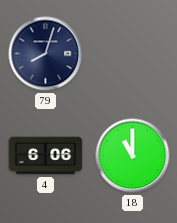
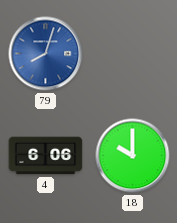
79 dial: navy -> blue
18: 11:00 -> 10:00
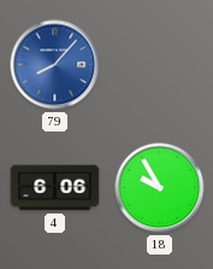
79: 8:03 -> 8:07
18: 10:00 -> 9:55
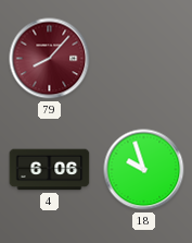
79 dial: blue -> burgundy
18: 9:55 -> 9:57
